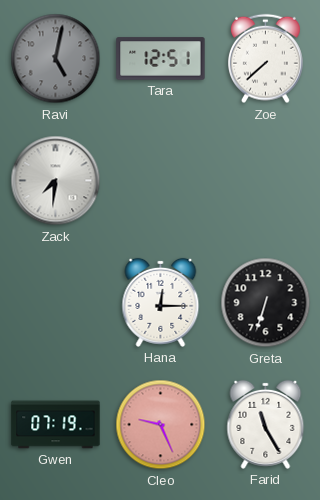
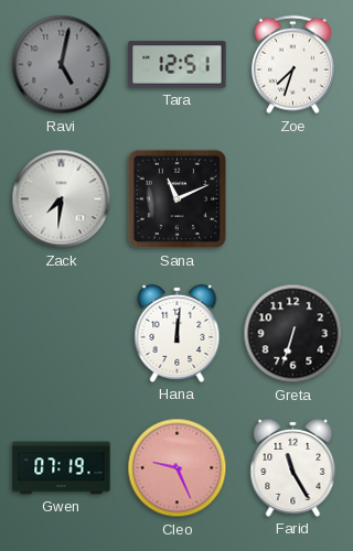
Zoe: 7:38 -> 7:33
Sana: none -> 11:11
Hana: 12:15 -> 12:01
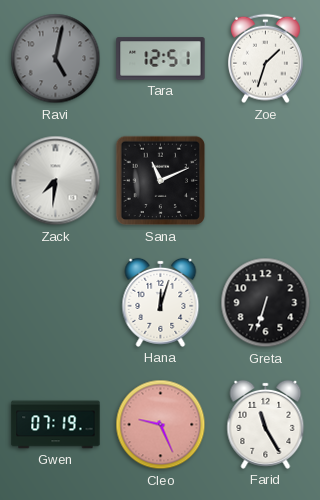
Zoe: 7:33 -> 1:33
Hana: 12:01 -> 12:03
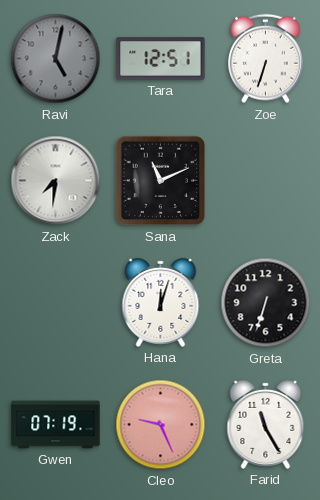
Zoe: 1:33 -> 6:33
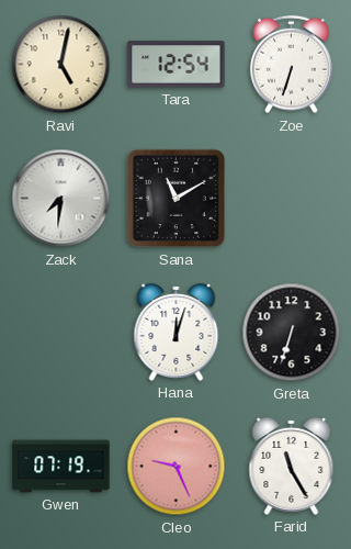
Ravi dial: grey -> cream
Tara: 12:51 -> 12:54
Sana: 11:11 -> 11:10
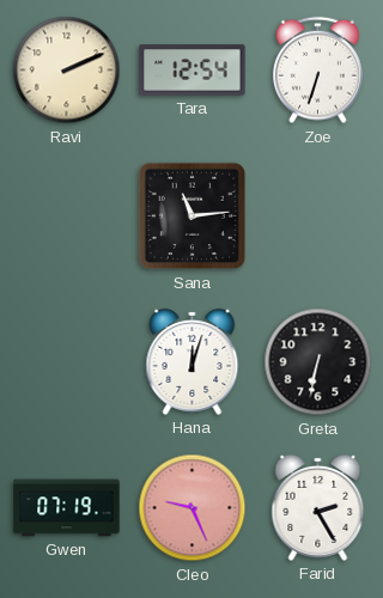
Ravi: 5:02 -> 2:11
Zack: 7:31 -> none
Sana: 11:10 -> 11:14
Greta: 6:33 -> 6:32
Farid: 11:25 -> 2:25
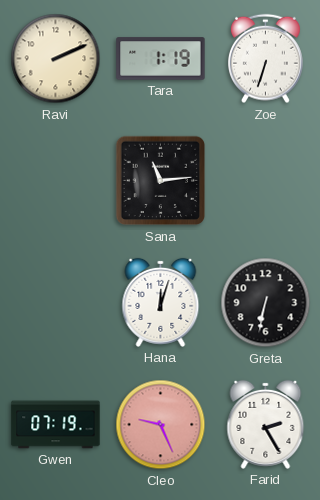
Tara: 12:54 -> 1:19
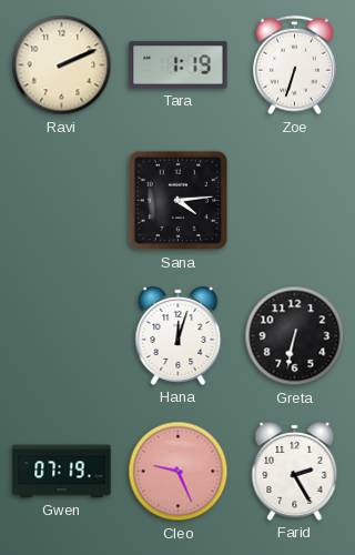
Sana: 11:14 -> 4:14
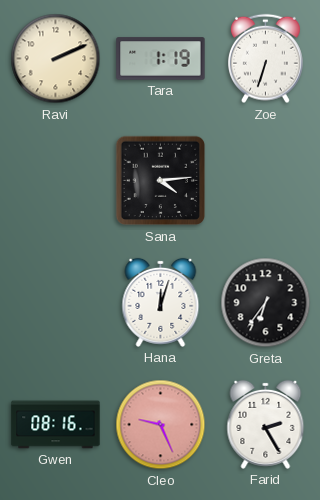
Greta: 6:32 -> 6:36
Gwen: 07:19 -> 08:16
